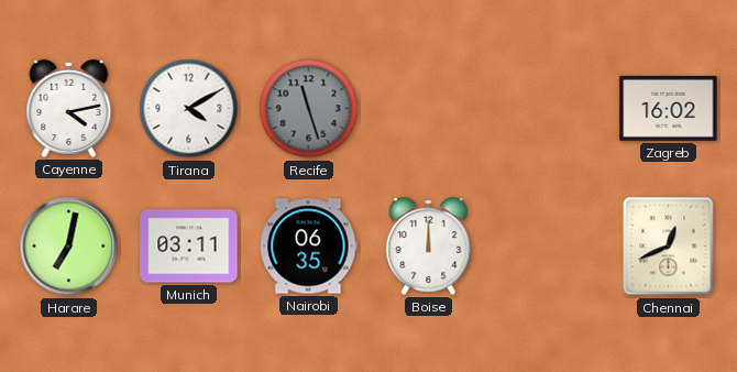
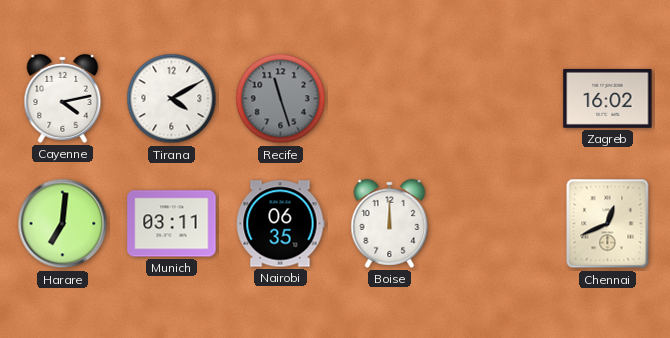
Harare: 7:02 -> 7:01
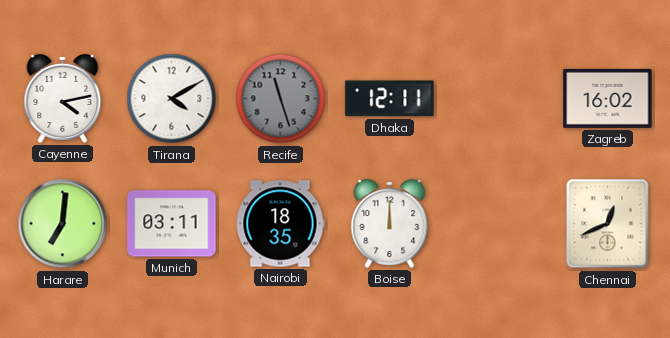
Dhaka: none -> 12:11
Nairobi: 06:35 -> 18:35
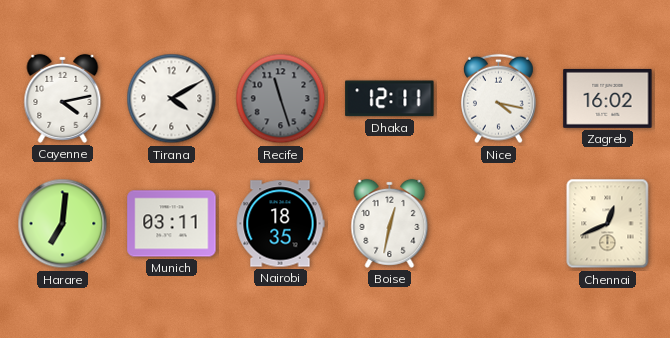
Nice: none -> 4:17
Boise: 12:00 -> 12:32
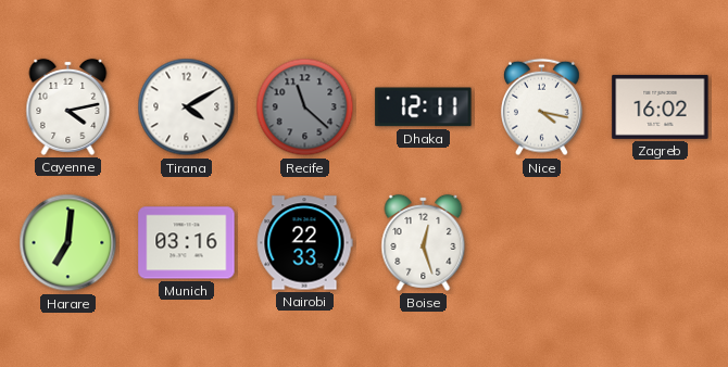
Recife: 11:27 -> 11:22
Munich: 03:11 -> 03:16
Nairobi: 18:35 -> 22:33
Boise: 12:32 -> 12:27
Chennai: 12:41 -> none
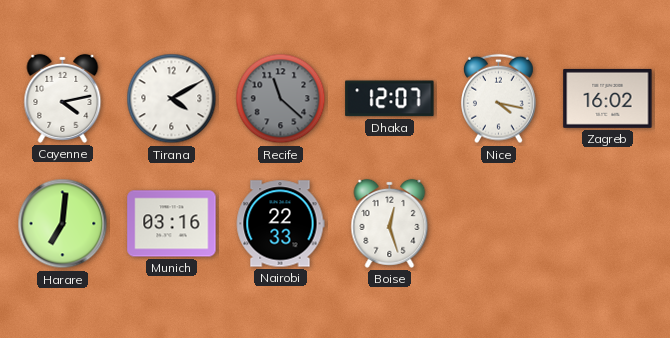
Dhaka: 12:11 -> 12:07
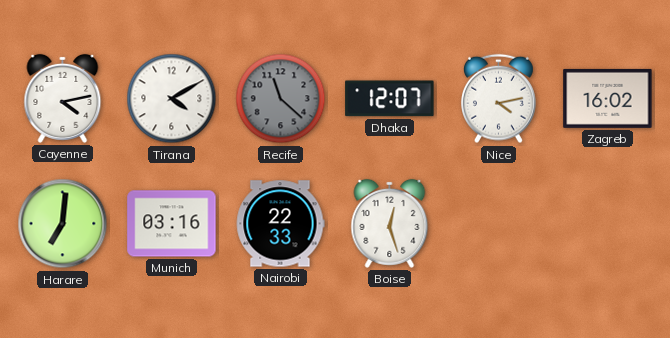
Nice: 4:17 -> 4:13
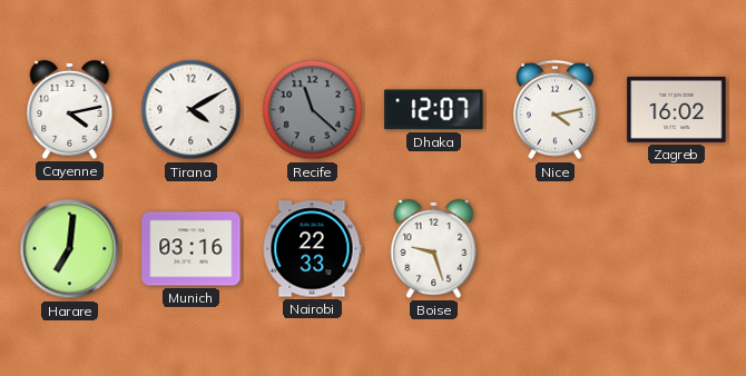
Boise: 12:27 -> 9:27
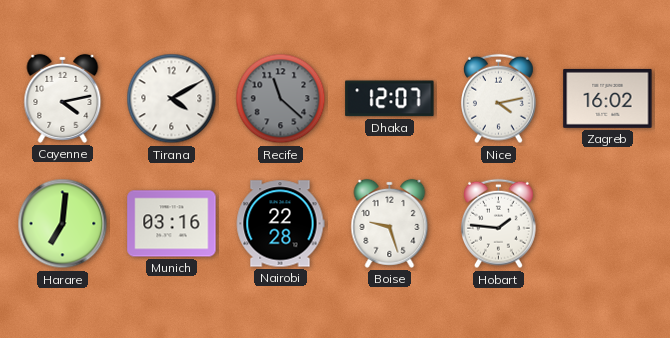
Nairobi: 22:33 -> 22:28
Hobart: none -> 1:46
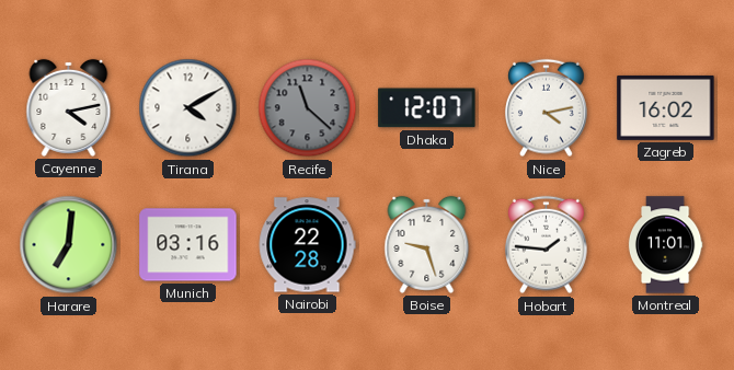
Montreal: none -> 11:01
